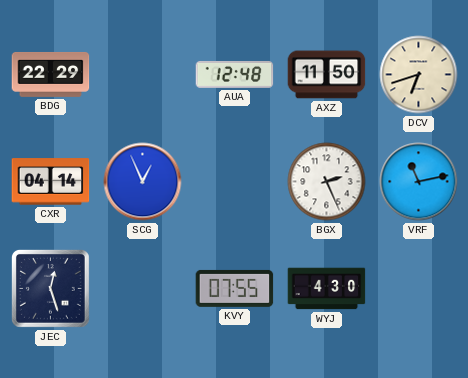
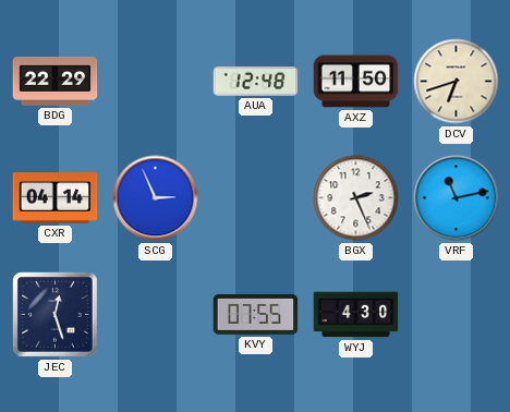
SCG: 12:56 -> 2:56
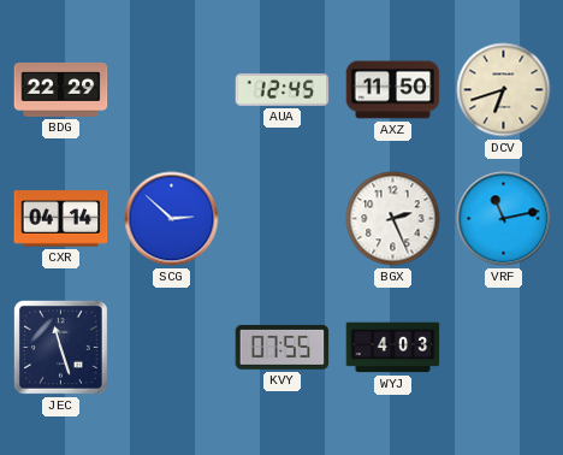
AUA: 12:48 -> 12:45
SCG: 2:56 -> 2:52
JEC: 12:27 -> 11:27
WYJ: 4:30 -> 4:03
